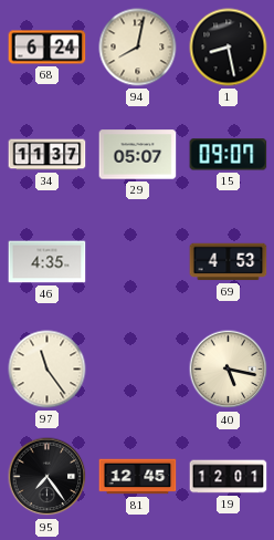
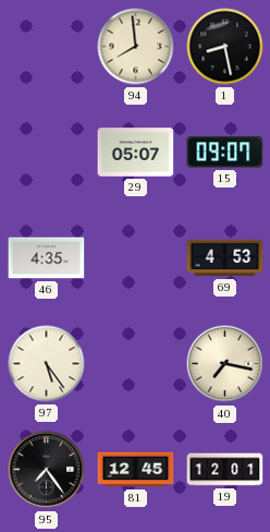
68: 6:24 -> none
94: 8:02 -> 7:59
34: 11:37 -> none
97: 11:24 -> 5:24
40: 5:17 -> 7:17
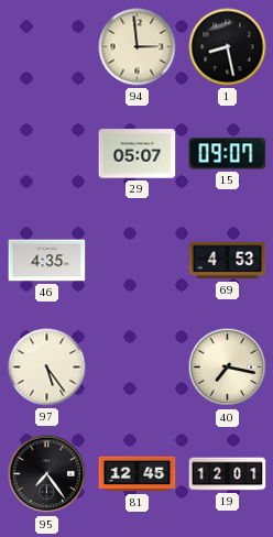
94: 7:59 -> 2:59
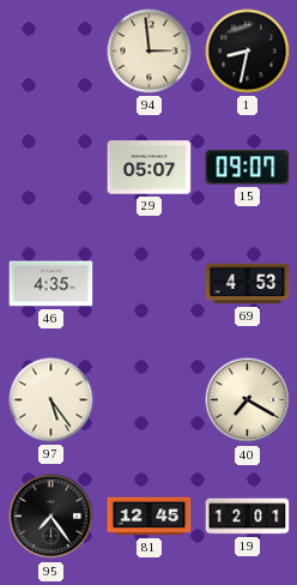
1: 8:28 -> 8:32
40: 7:17 -> 7:20
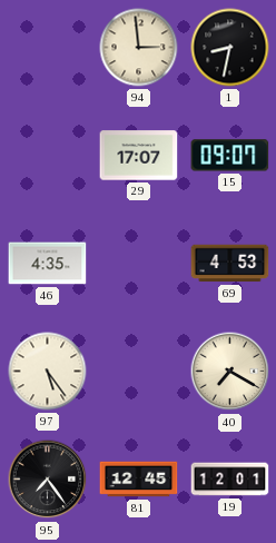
29: 05:07 -> 17:07
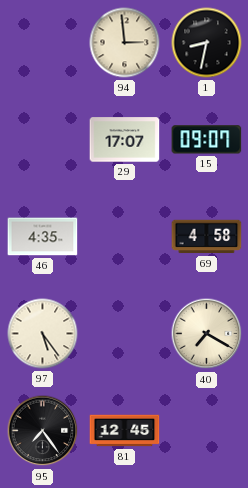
69: 4:53 -> 4:58
19: 12:01 -> none
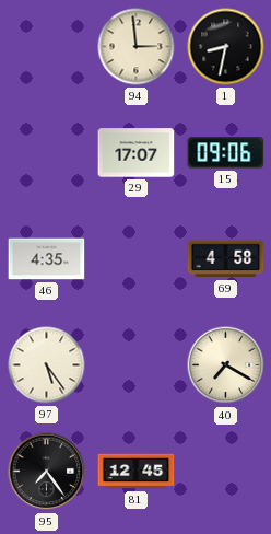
15: 09:07 -> 09:06
